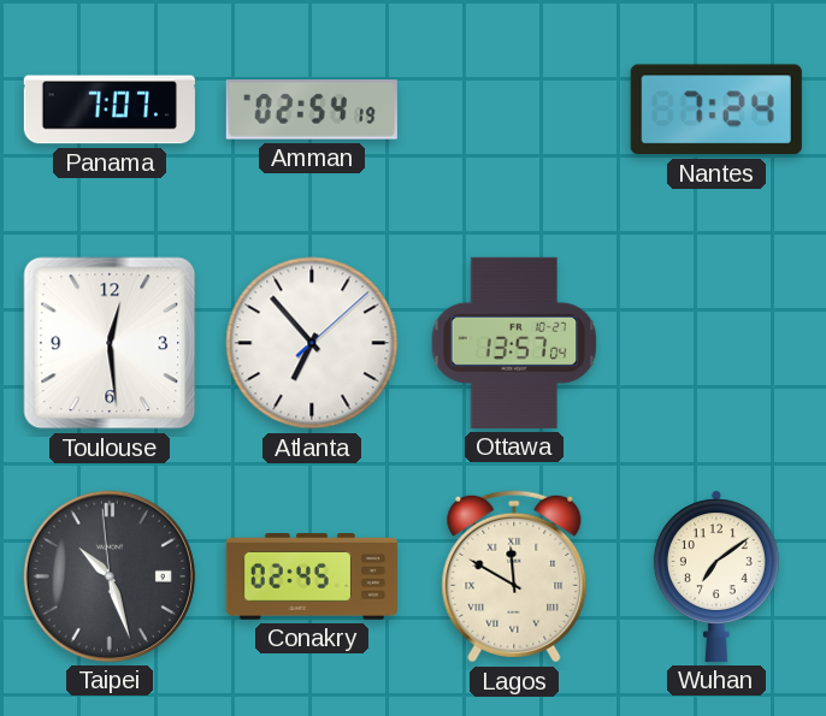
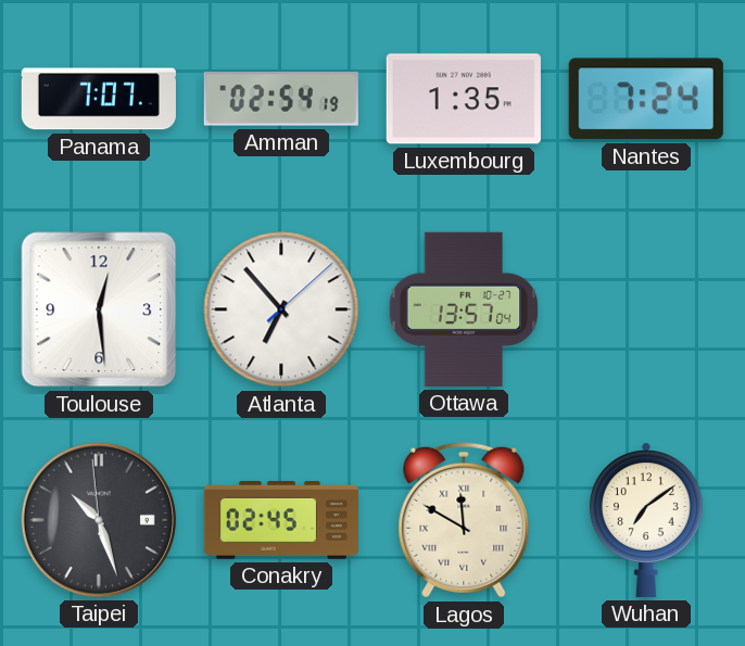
Luxembourg: none -> 1:35
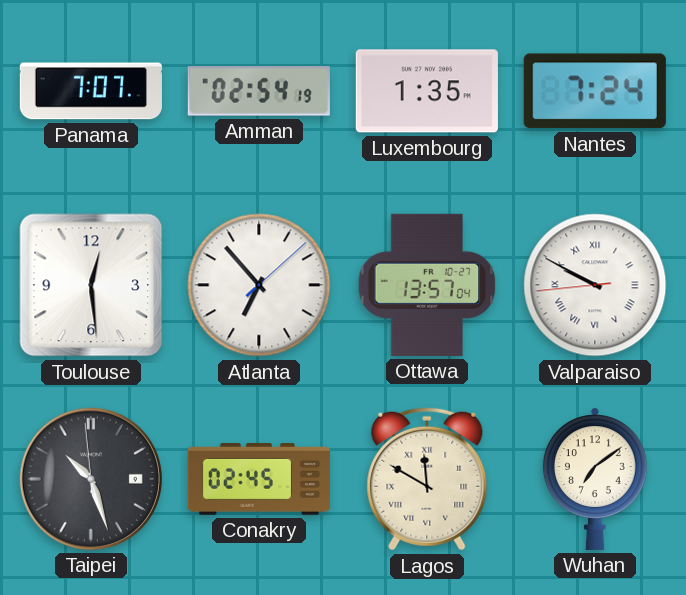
Valparaiso: none -> 9:49
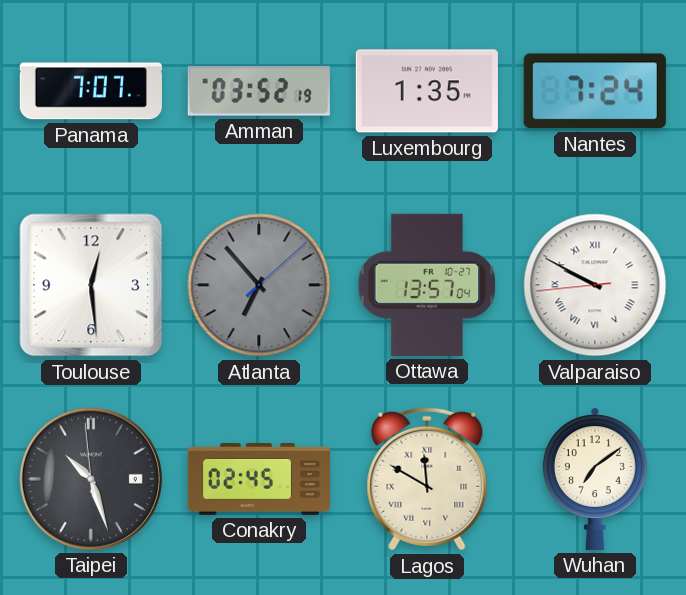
Amman: 02:54 -> 03:52
Atlanta dial: white -> grey
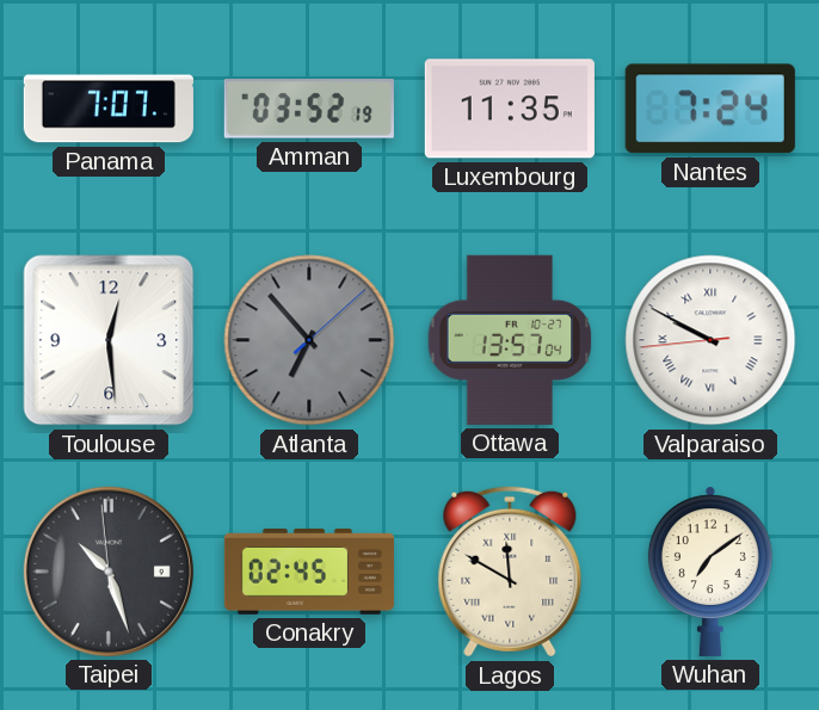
Luxembourg: 1:35 -> 11:35
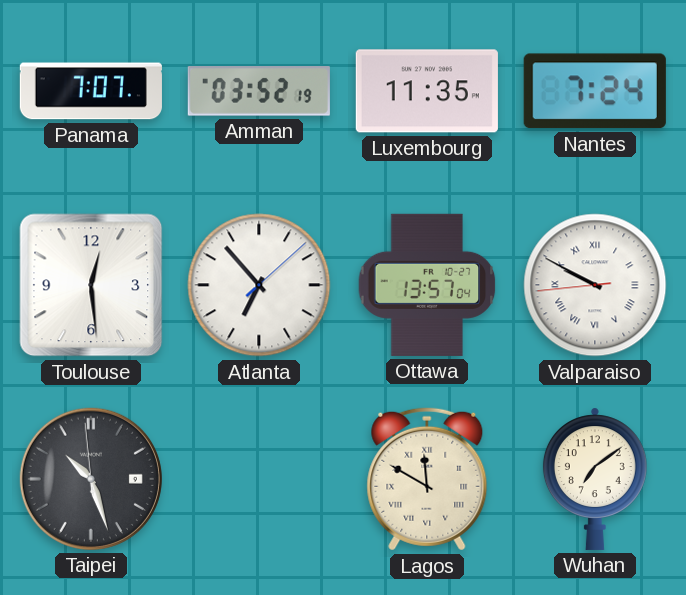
Atlanta dial: grey -> white
Conakry: 02:45 -> none
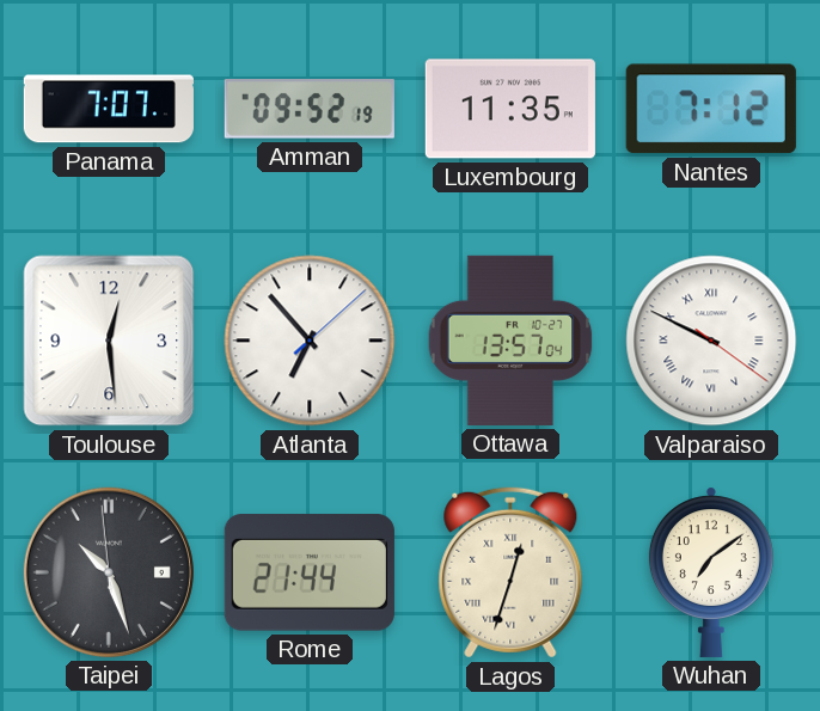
Amman: 03:52 -> 09:52
Nantes: 7:24 -> 7:12
Valparaiso: 9:49:44 -> 9:49:21
Rome: none -> 21:44
Lagos: 11:50 -> 12:33
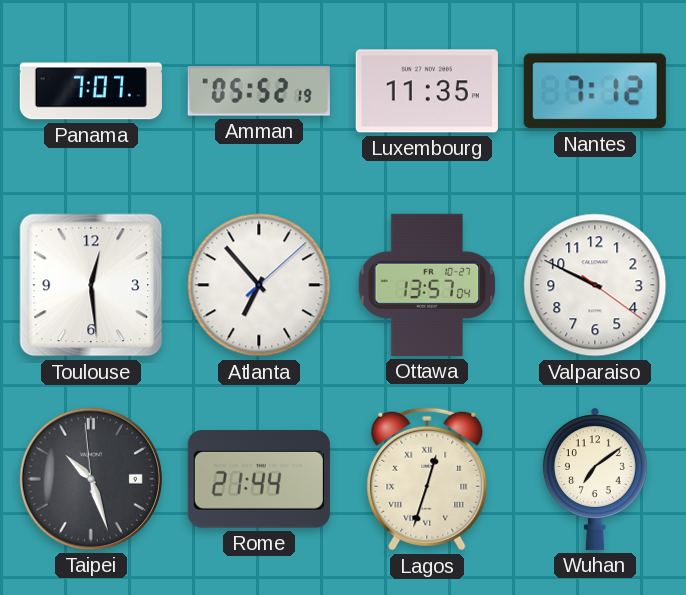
Amman: 09:52 -> 05:52
Valparaiso numerals: Roman -> Arabic
